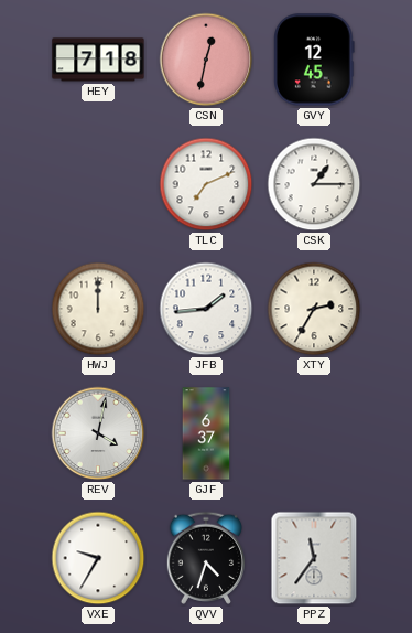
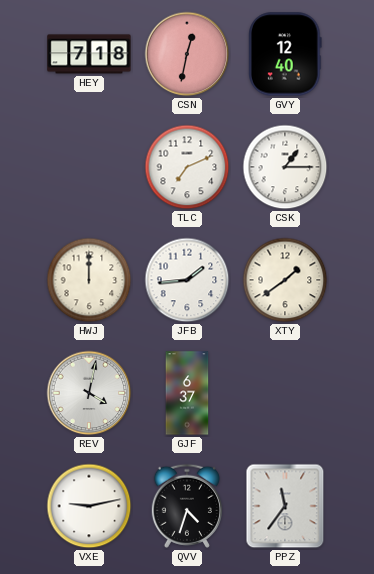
GVY: 12:45 -> 12:40
XTY: 2:35 -> 1:39
VXE: 9:35 -> 9:13
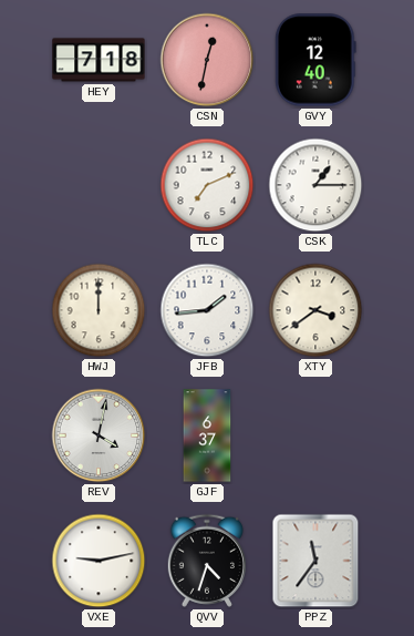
XTY: 1:39 -> 3:39
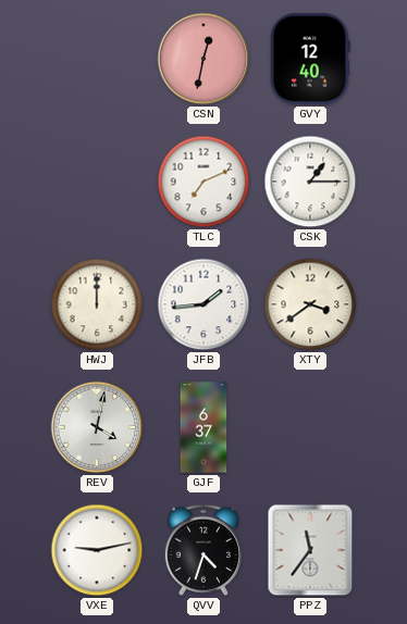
HEY: 7:18 -> none
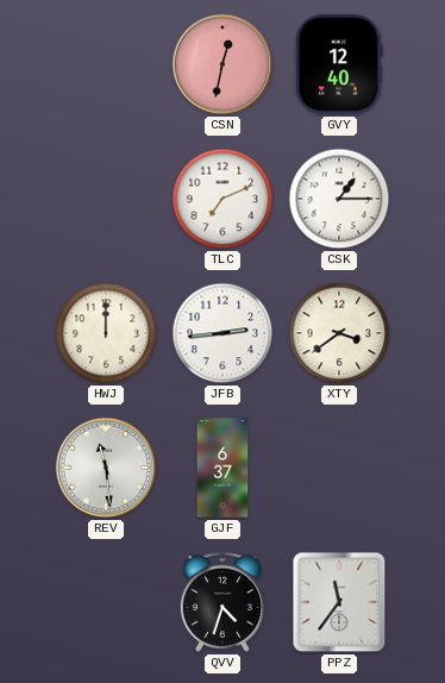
JFB: 1:44 -> 2:44
REV: 4:02 -> 11:29
VXE: 9:13 -> none
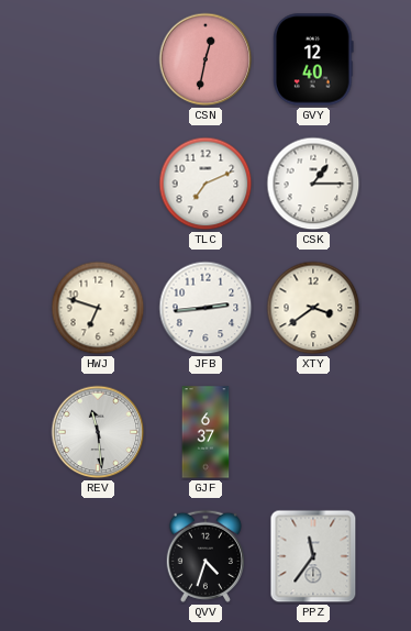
HWJ: 12:00 -> 6:48
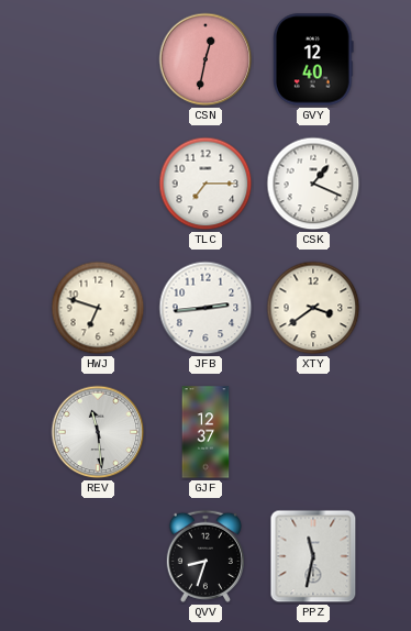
TLC: 7:11 -> 7:15
CSK: 1:15 -> 1:19
GJF: 6:37 -> 12:37
QVV: 4:33 -> 8:33
PPZ: 11:36 -> 11:32
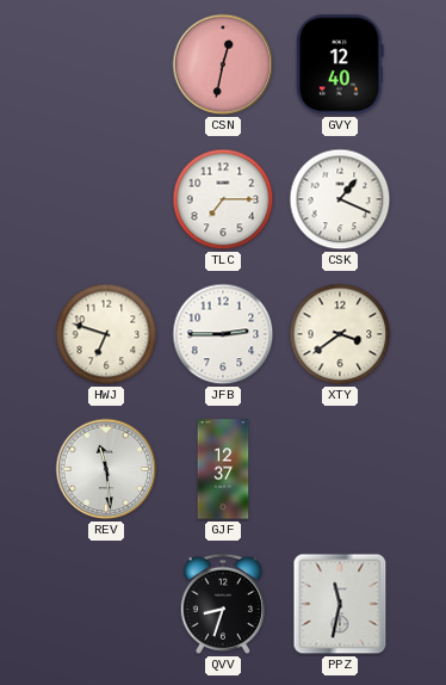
JFB: 2:44 -> 2:45
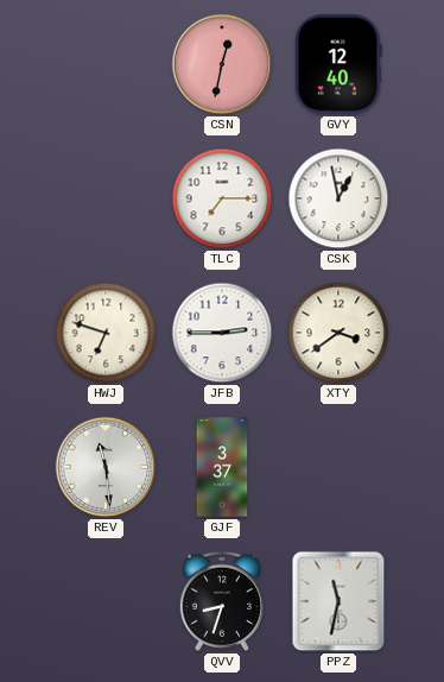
CSK: 1:19 -> 12:58
GJF: 12:37 -> 3:37
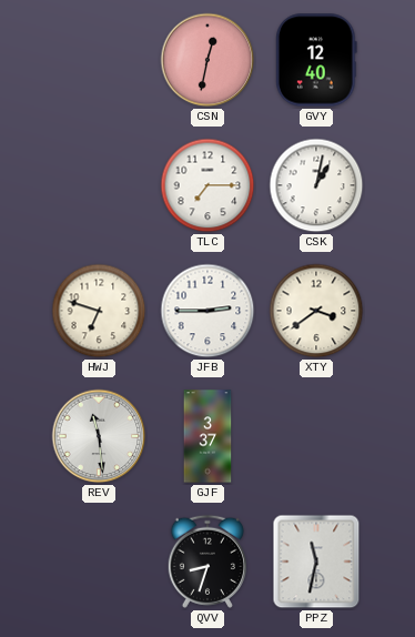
CSK: 12:58 -> 1:02
